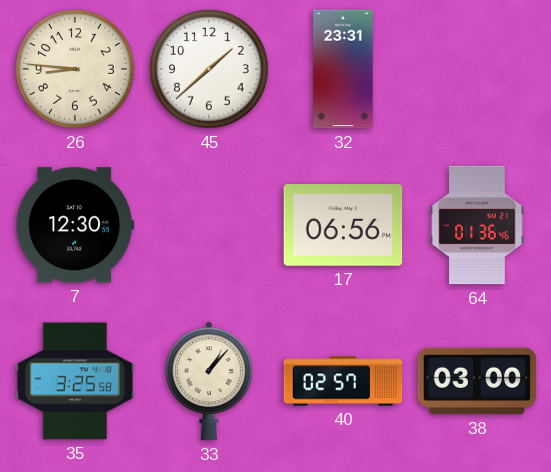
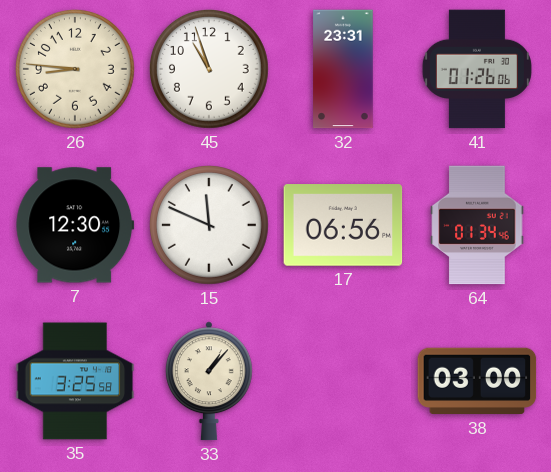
45: 1:38 -> 10:57
41: none -> 01:26
15: none -> 11:49
64: 01:36 -> 01:34
40: 02:57 -> none
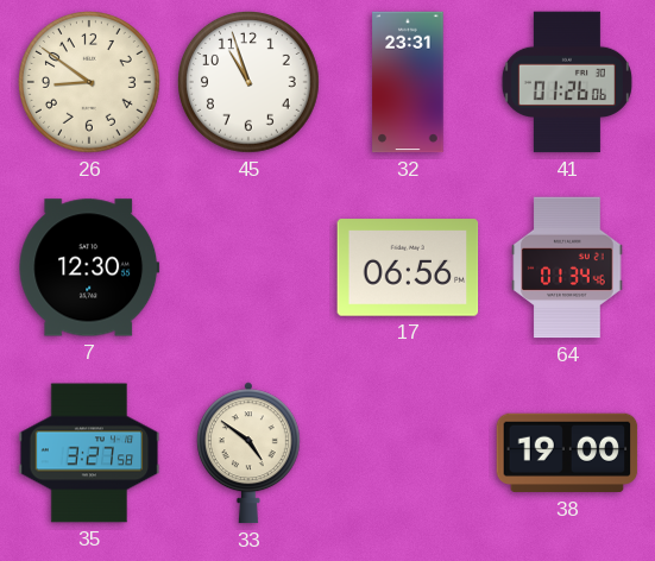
26: 8:46 -> 8:51
15: 11:49 -> none
35: 3:25 -> 3:27
33: 1:07 -> 4:51
38: 03:00 -> 19:00
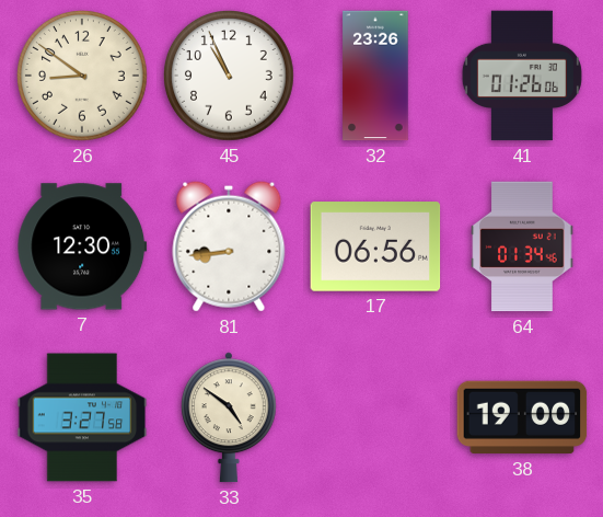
45: 10:57 -> 10:56
32: 23:31 -> 23:26
81: none -> 8:44
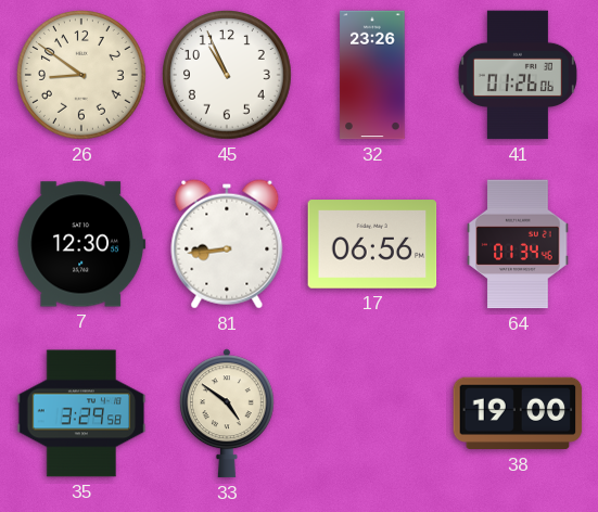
35: 3:27 -> 3:29
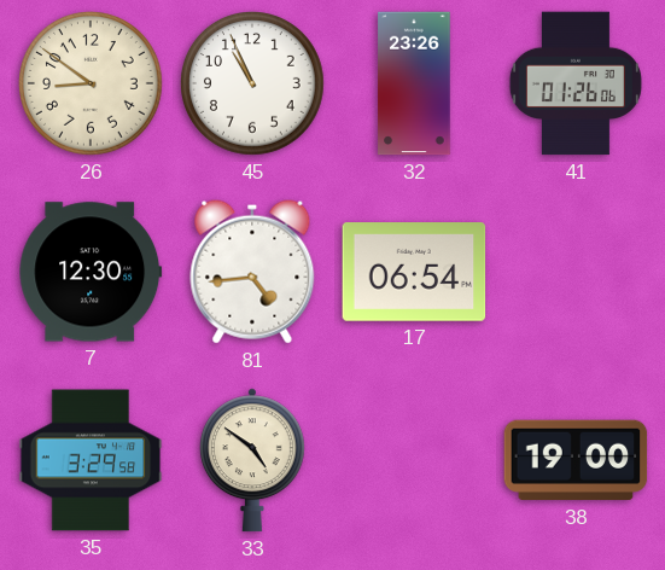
81: 8:44 -> 4:44
17: 06:56 -> 06:54
64: 01:34 -> none
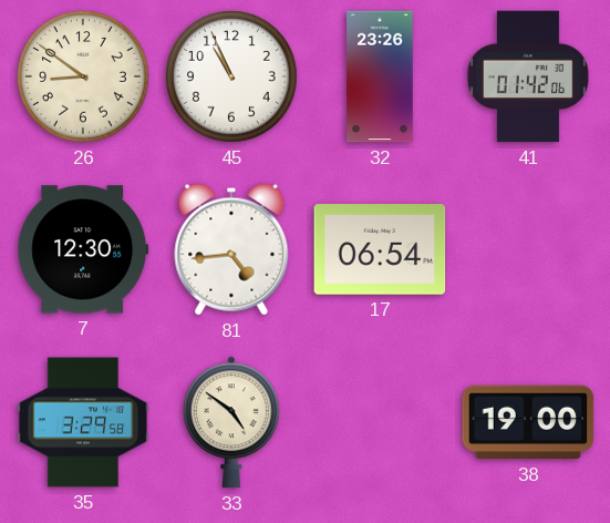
41: 01:26 -> 01:42
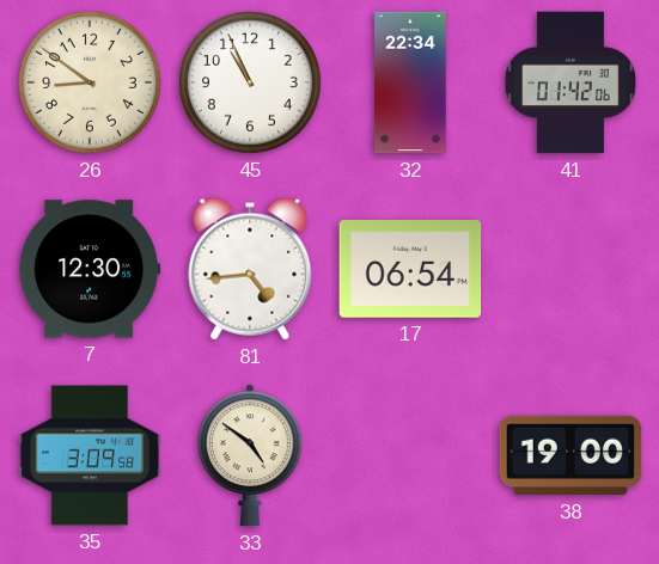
32: 23:26 -> 22:34
35: 3:29 -> 3:09
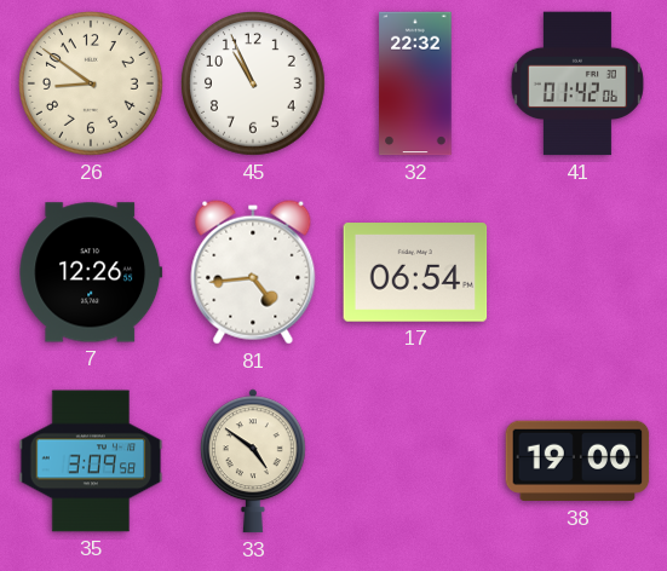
32: 22:34 -> 22:32
7: 12:30 -> 12:26
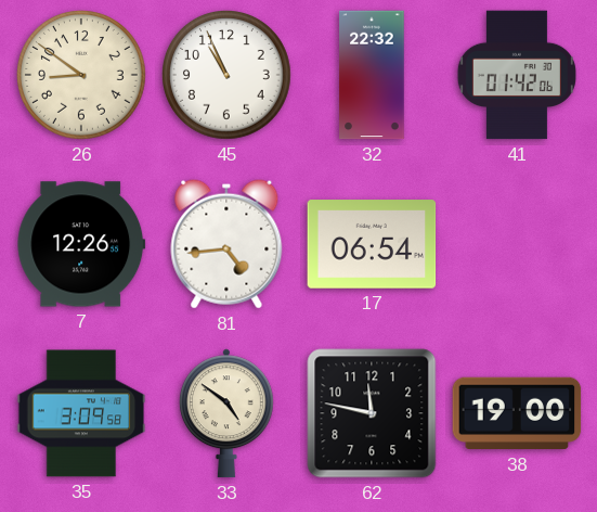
62: none -> 11:47
